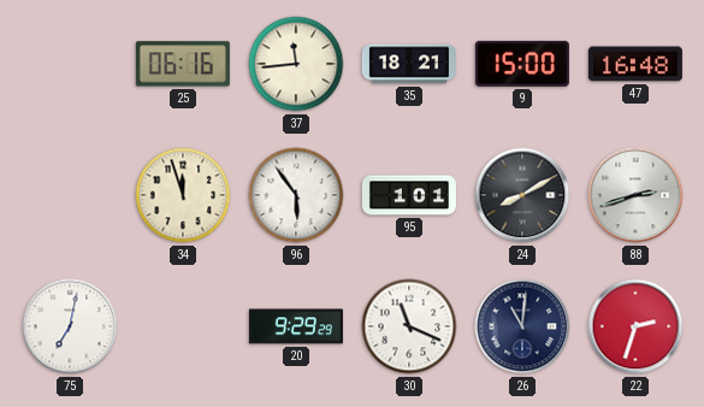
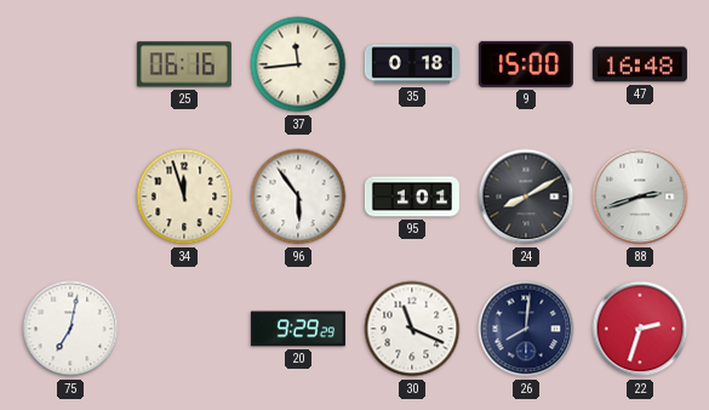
35: 18:21 -> 0:18
26: 11:01 -> 8:01
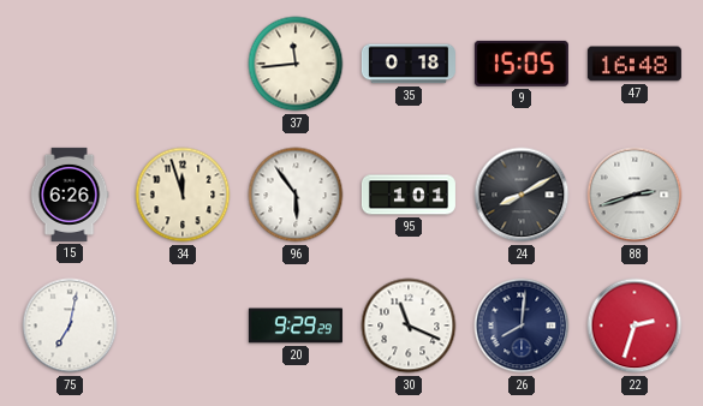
25: 06:16 -> none
9: 15:00 -> 15:05
15: none -> 6:26
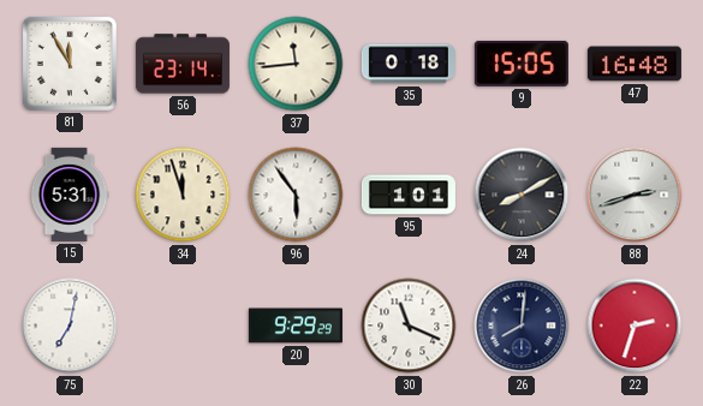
81: none -> 11:55
56: none -> 23:14
15: 6:26 -> 5:31
